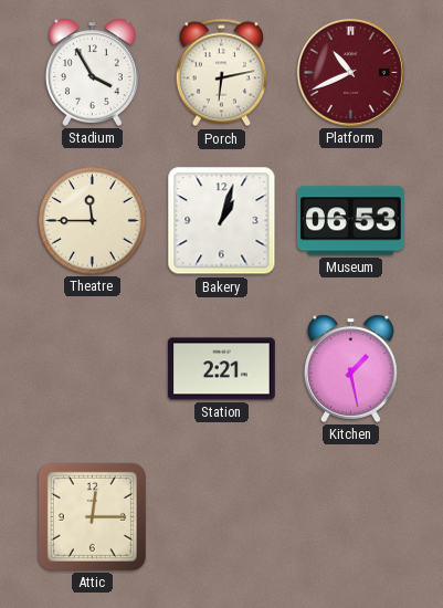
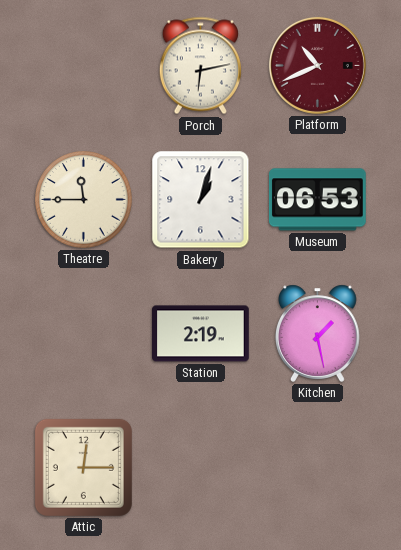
Stadium: 3:55 -> none
Station: 2:21 -> 2:19
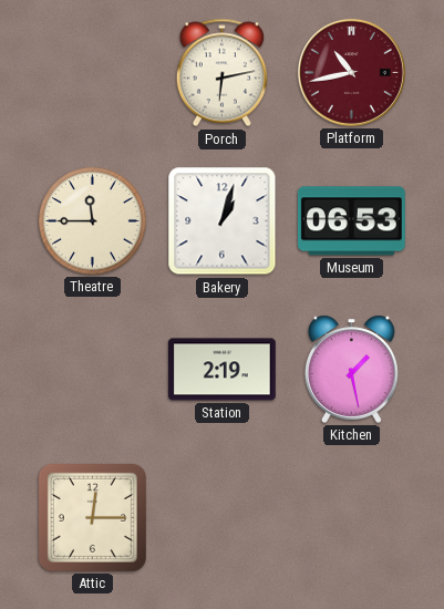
Platform: 10:41 -> 10:43
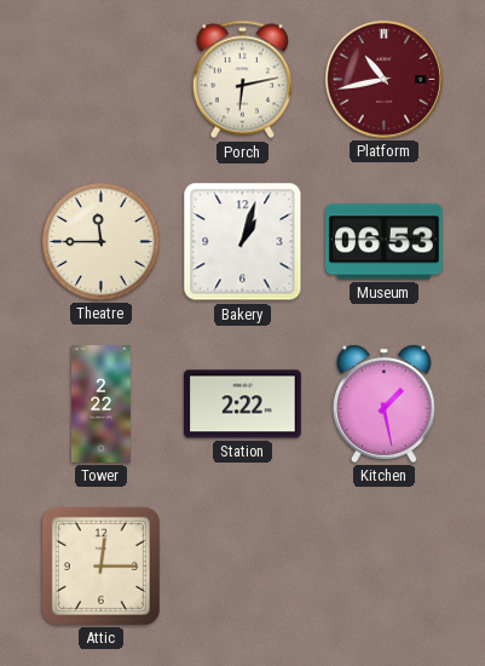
Tower: none -> 2:22
Station: 2:19 -> 2:22
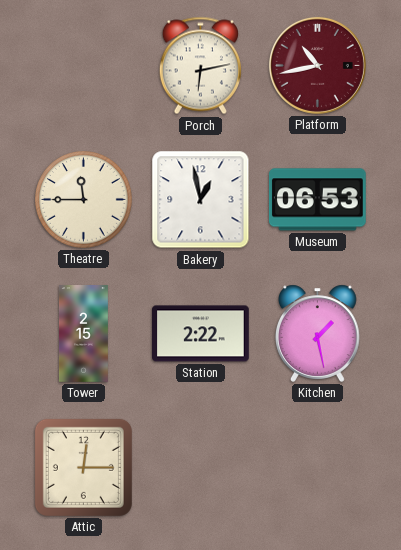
Bakery: 1:03 -> 12:58
Tower: 2:22 -> 2:15
